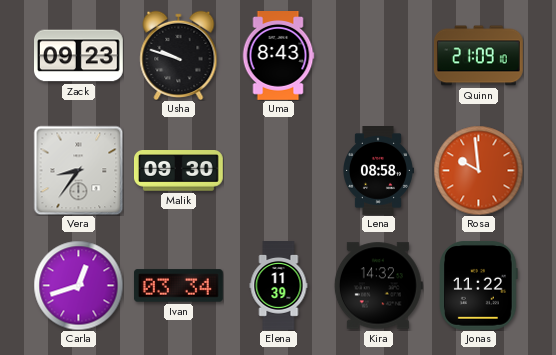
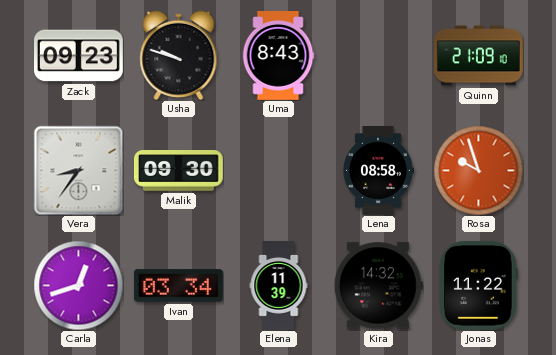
Rosa: 9:59 -> 9:57
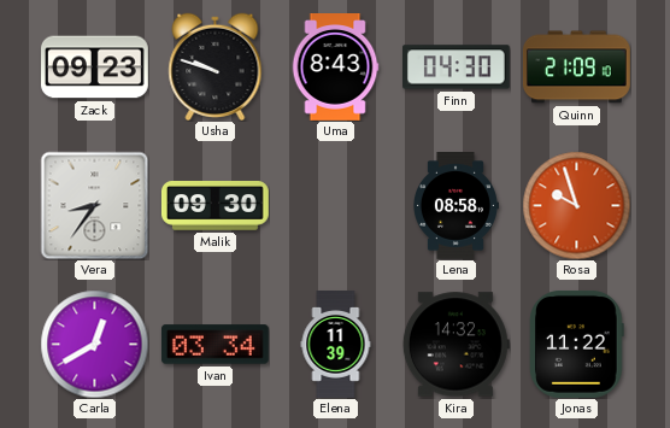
Finn: none -> 04:30
Carla: 12:42 -> 12:40
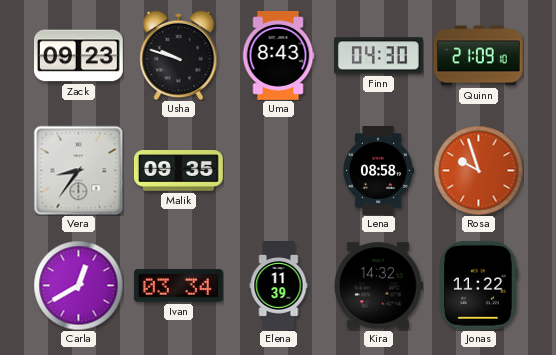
Malik: 09:30 -> 09:35
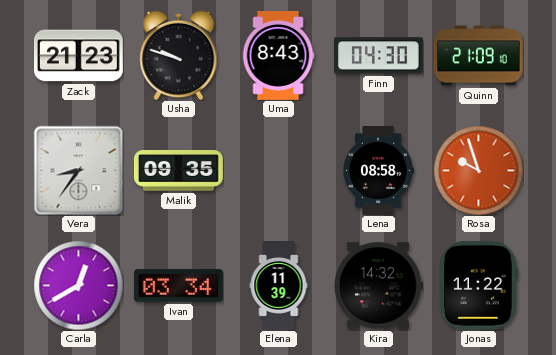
Zack: 09:23 -> 21:23
